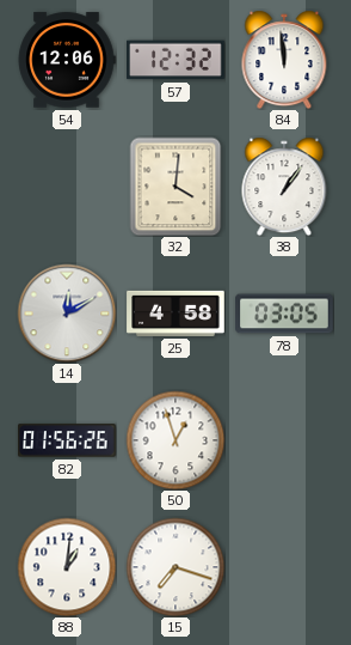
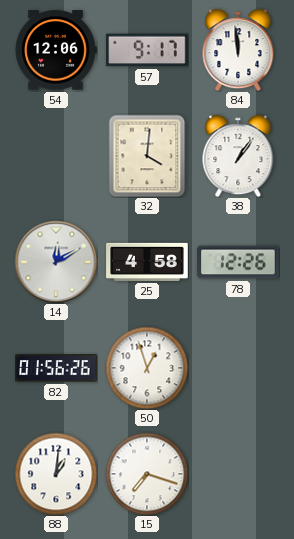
57: 12:32 -> 9:17
78: 03:05 -> 12:26
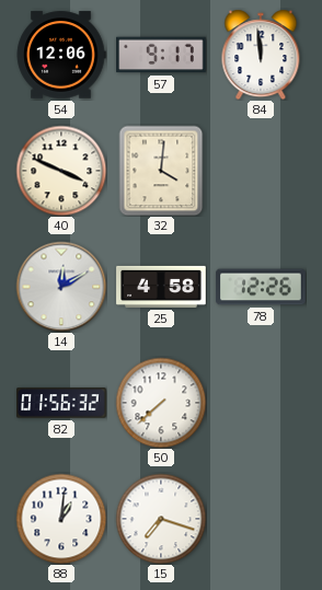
40: none -> 3:49
38: 1:06 -> none
82: 01:56:26 -> 01:56:32
50: 12:57 -> 7:38
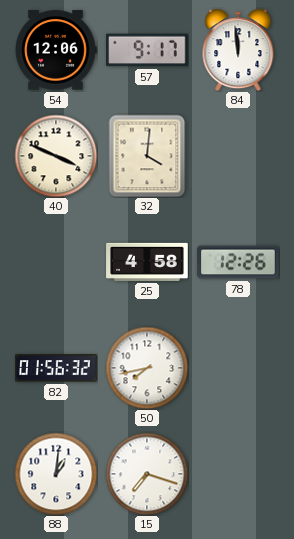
14: 12:10 -> none
50: 7:38 -> 7:43
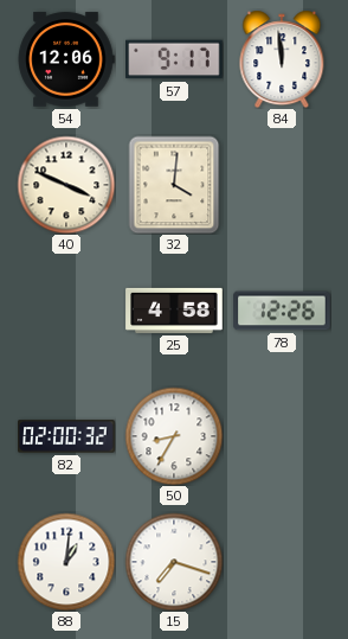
82: 01:56 -> 02:00
50: 7:43 -> 8:35
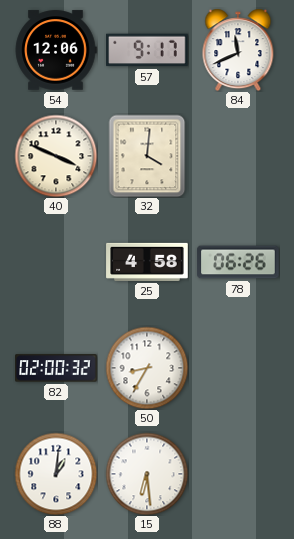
84: 11:59 -> 11:41
78: 12:26 -> 06:26
15: 7:18 -> 6:29
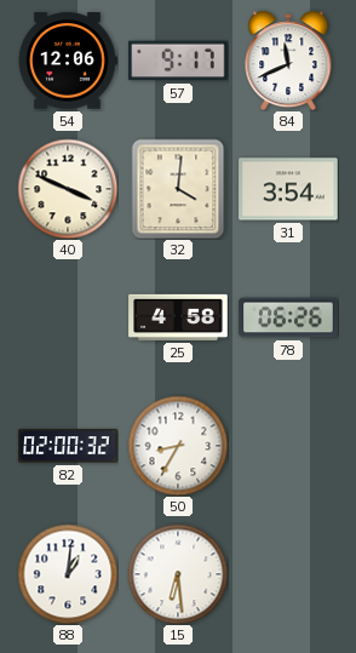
31: none -> 3:54
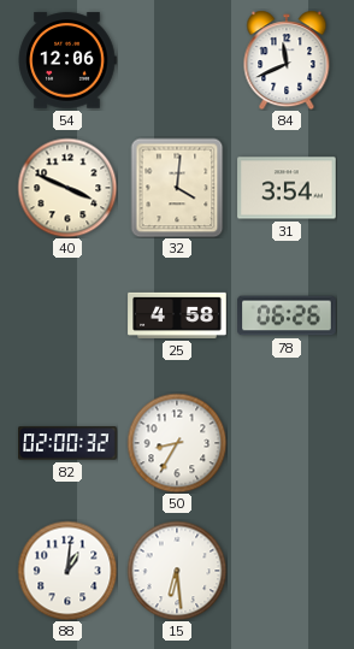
57: 9:17 -> none
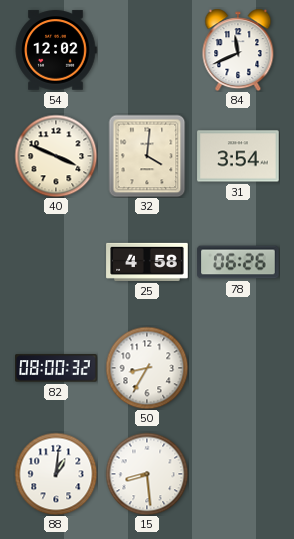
54: 12:06 -> 12:02
82: 02:00 -> 08:00
15: 6:29 -> 8:29
